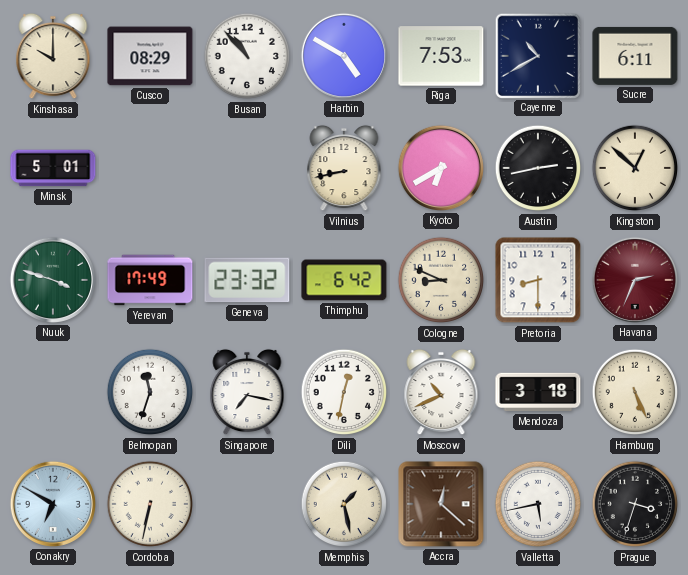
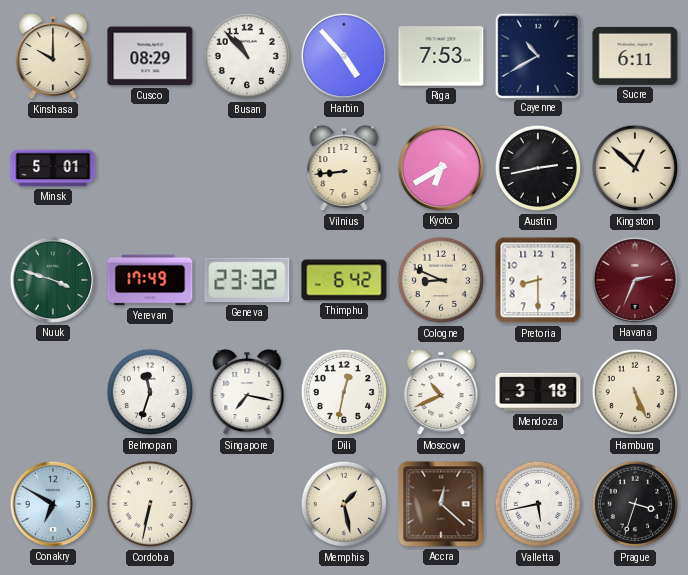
Harbin: 4:50 -> 4:53
Vilnius: 8:43 -> 8:44
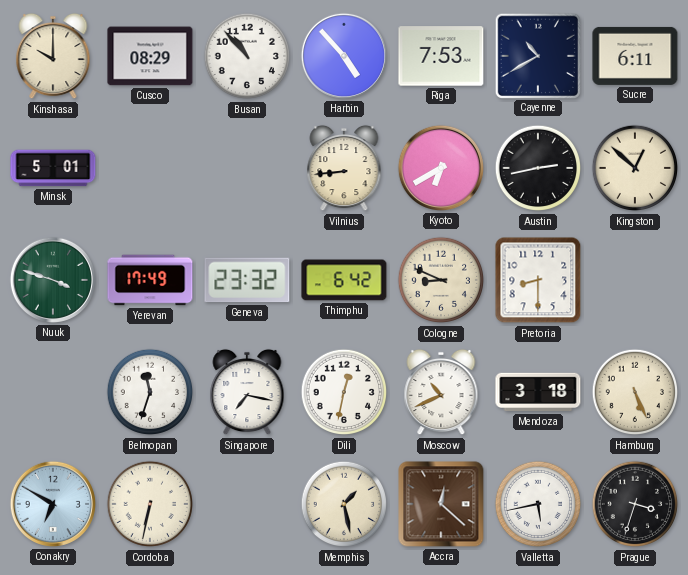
Havana: 2:34 -> none
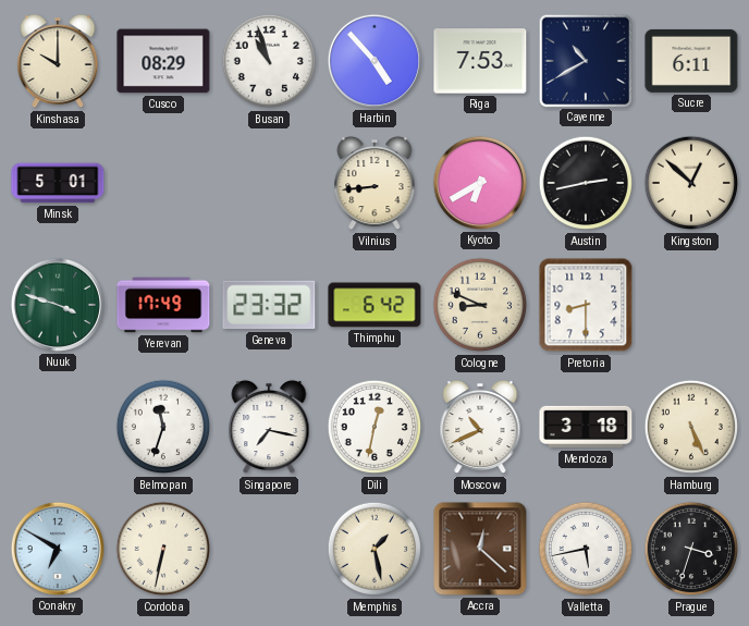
Busan: 10:53 -> 10:57
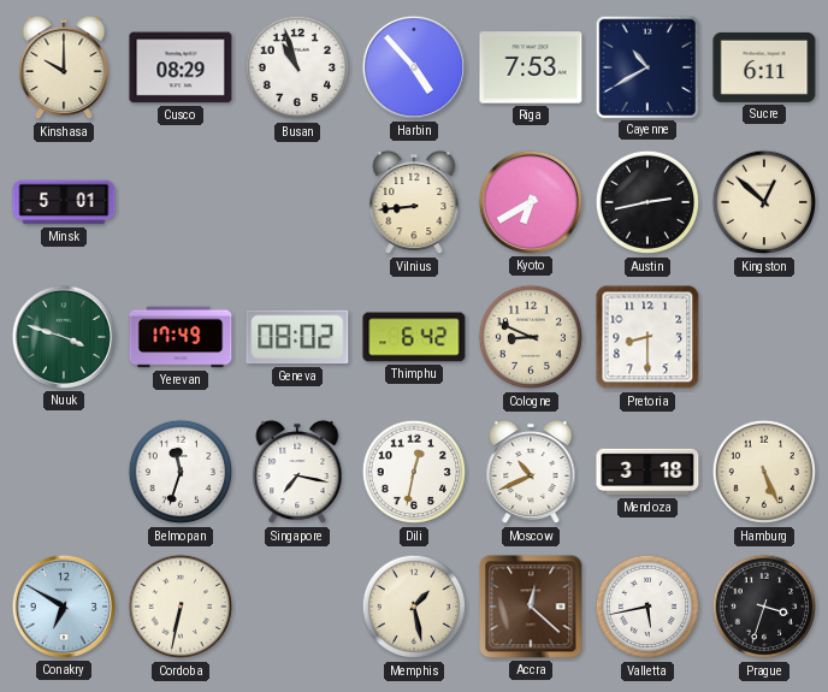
Geneva: 23:32 -> 08:02
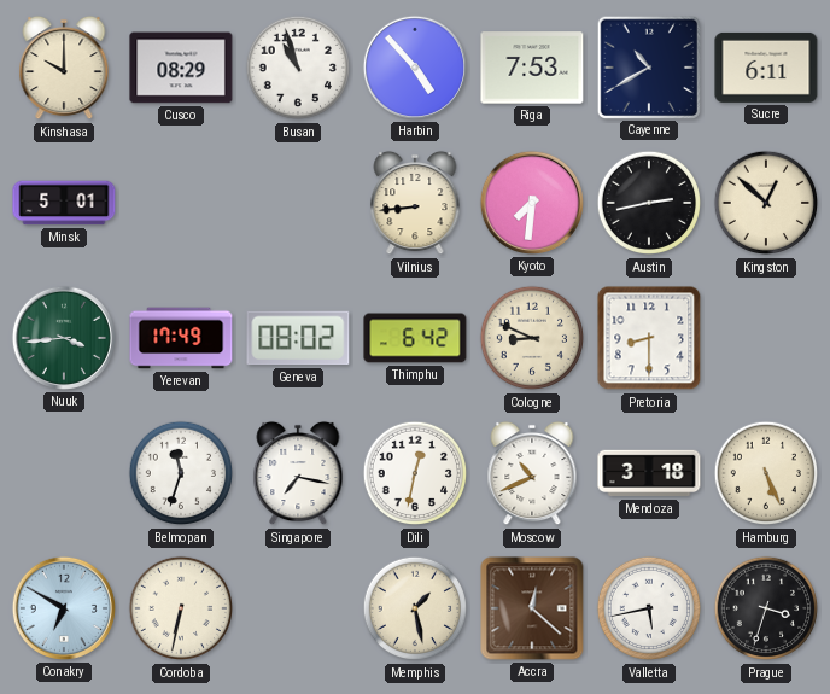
Kyoto: 6:40 -> 7:31
Nuuk: 3:48 -> 3:44
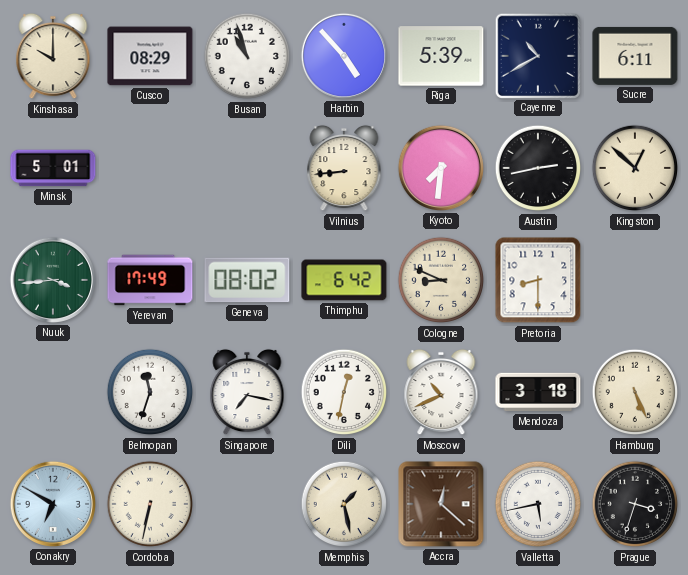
Riga: 7:53 -> 5:39
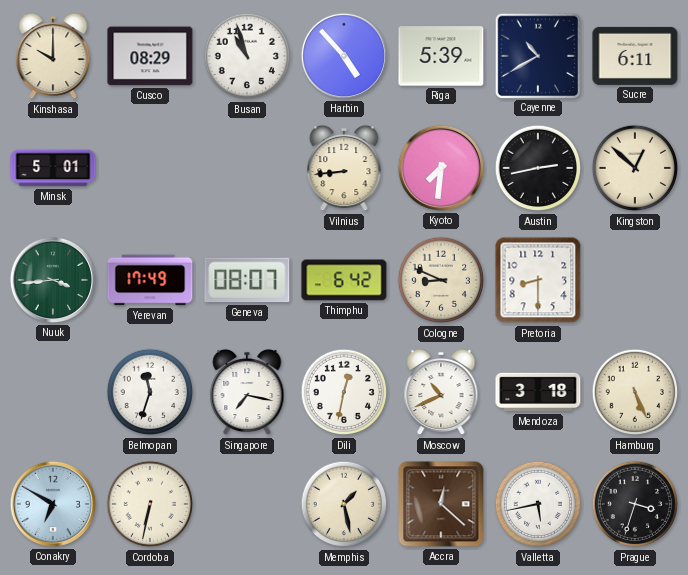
Geneva: 08:02 -> 08:07
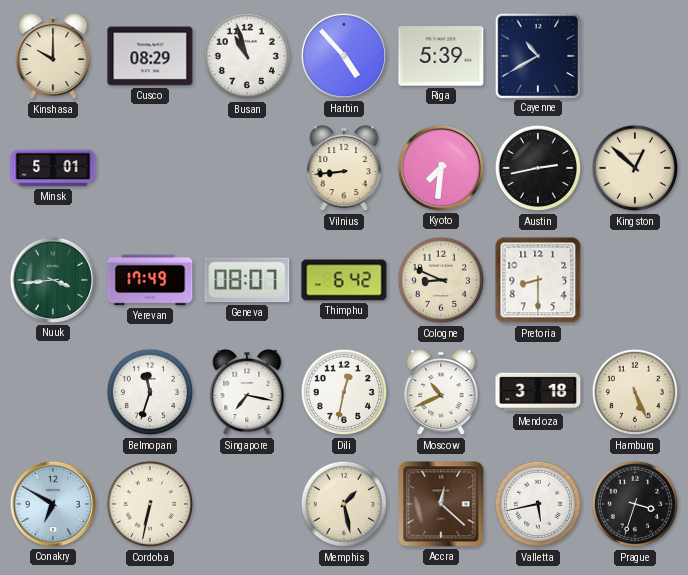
Sucre: 6:11 -> none
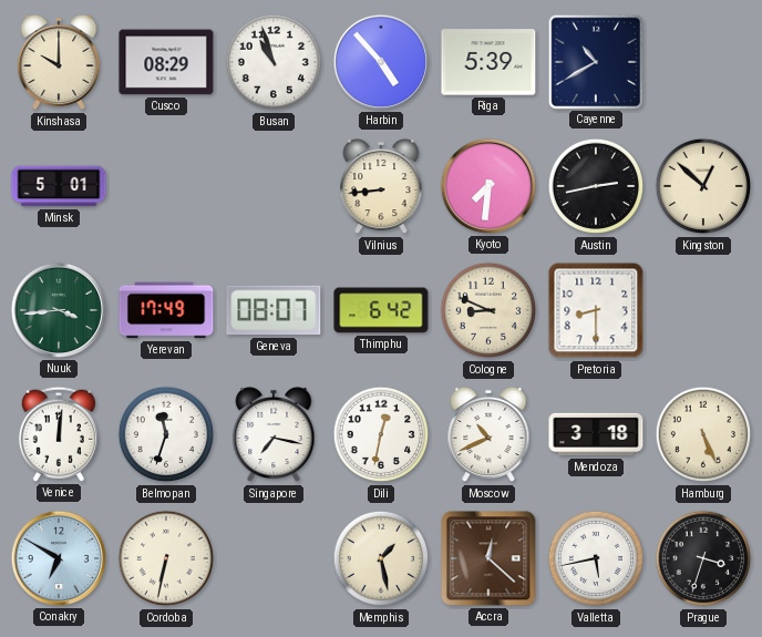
Venice: none -> 12:01
